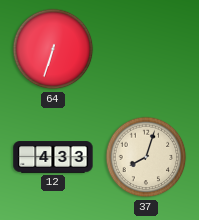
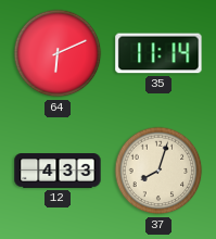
64: 6:33 -> 6:11
35: none -> 11:14
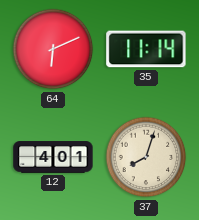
12: 4:33 -> 4:01
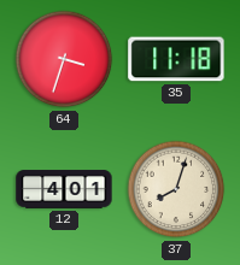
64: 6:11 -> 3:33
35: 11:14 -> 11:18
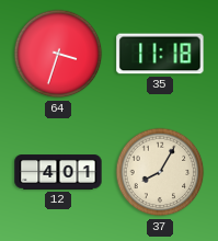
37: 8:03 -> 8:05
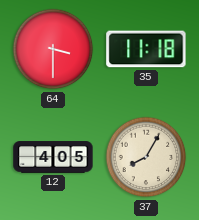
64: 3:33 -> 3:30
12: 4:01 -> 4:05
